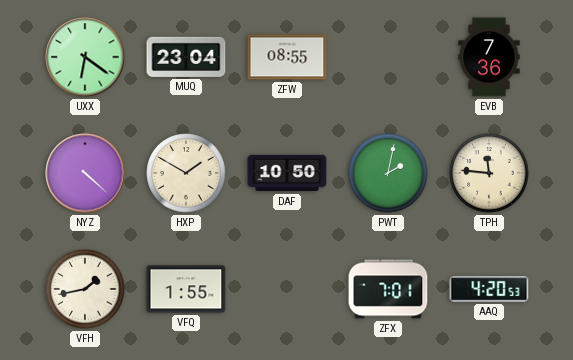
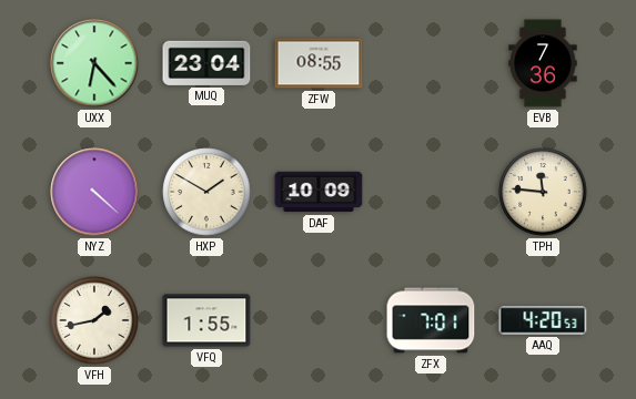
UXX: 6:21 -> 6:23
DAF: 10:50 -> 10:09
PWT: 2:02 -> none
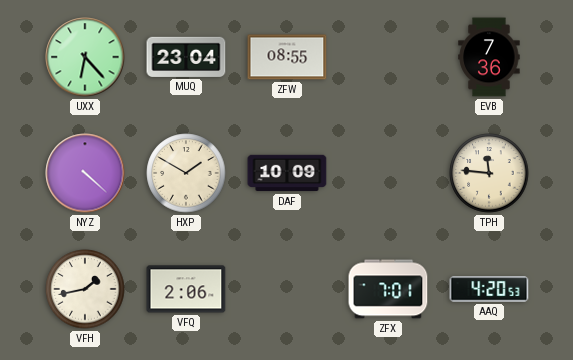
VFQ: 1:55 -> 2:06
